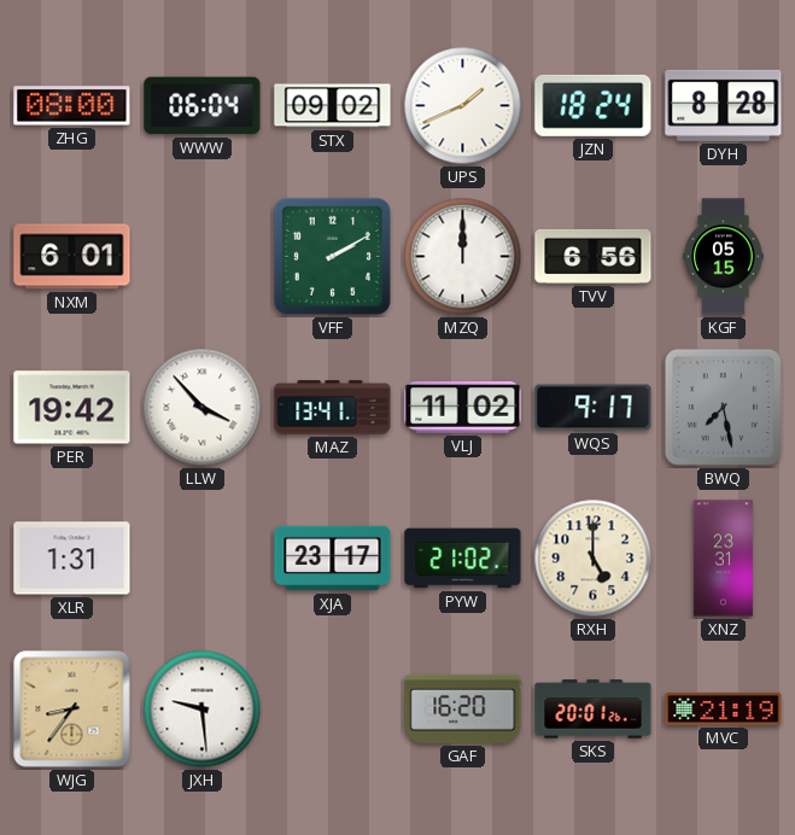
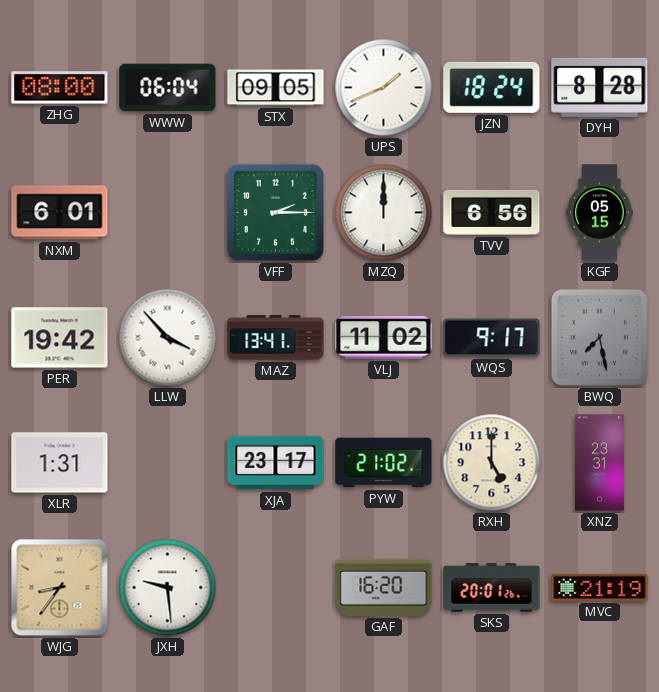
STX: 09:02 -> 09:05
VFF: 2:10 -> 2:15
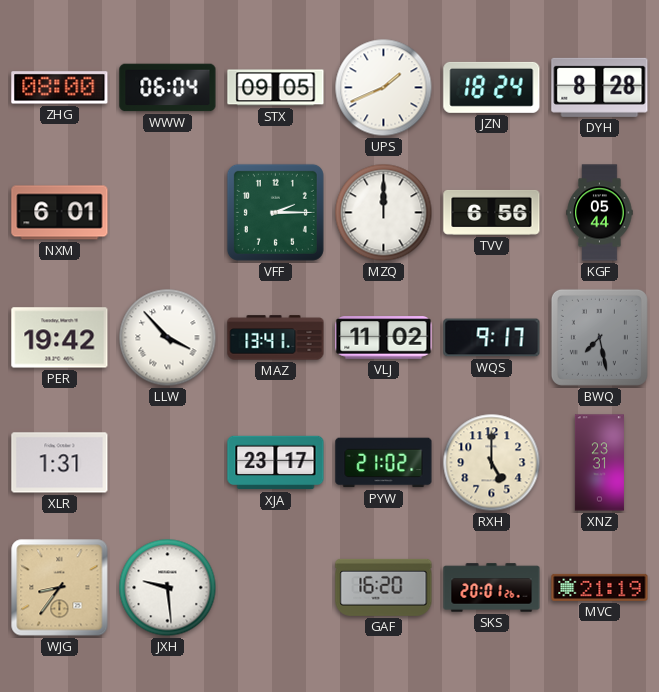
KGF: 05:15 -> 05:44
